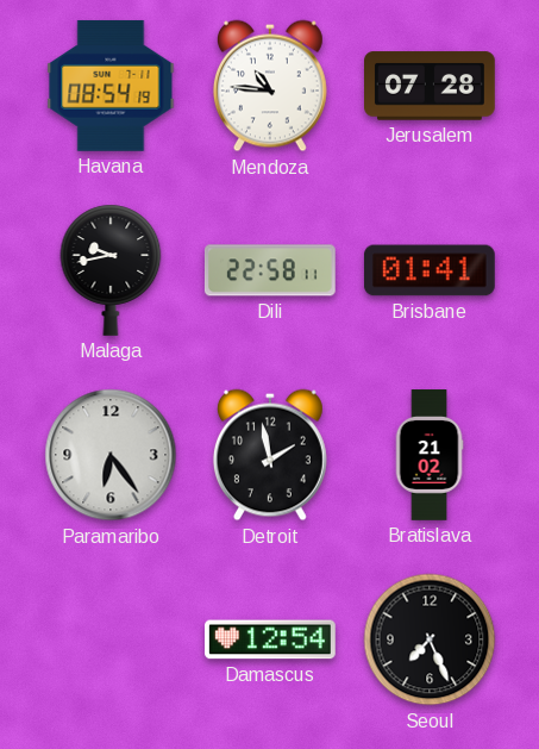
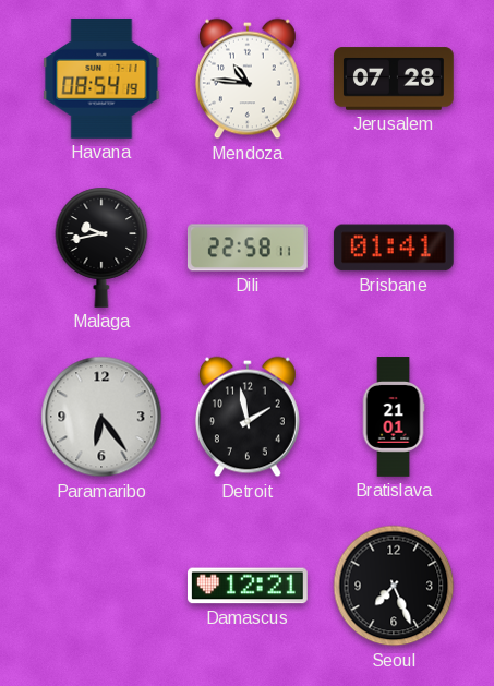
Bratislava: 21:02 -> 21:01
Damascus: 12:54 -> 12:21
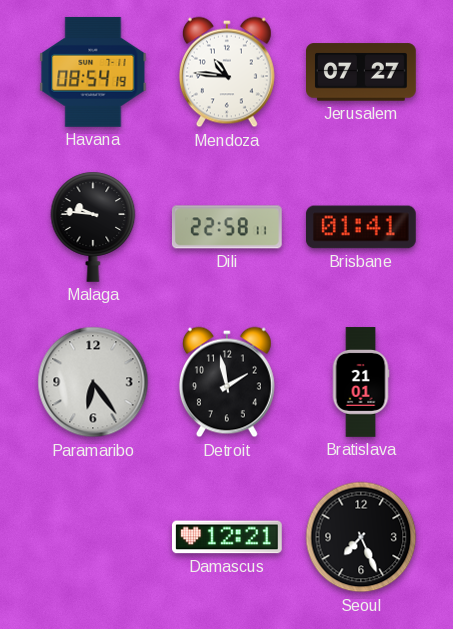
Jerusalem: 07:28 -> 07:27
Malaga: 9:43 -> 9:46
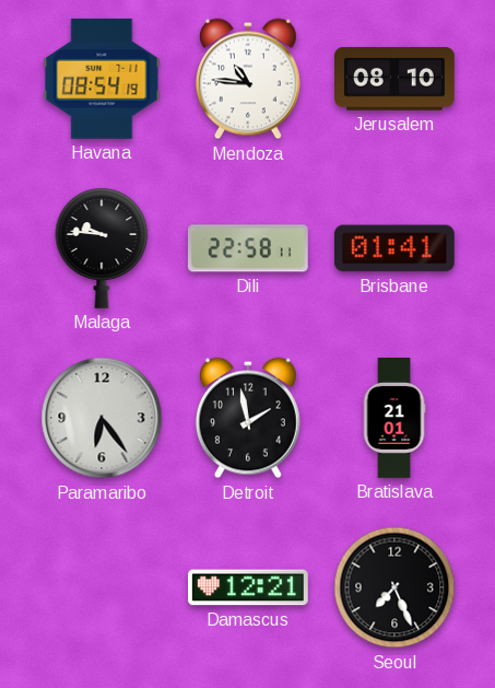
Jerusalem: 07:27 -> 08:10
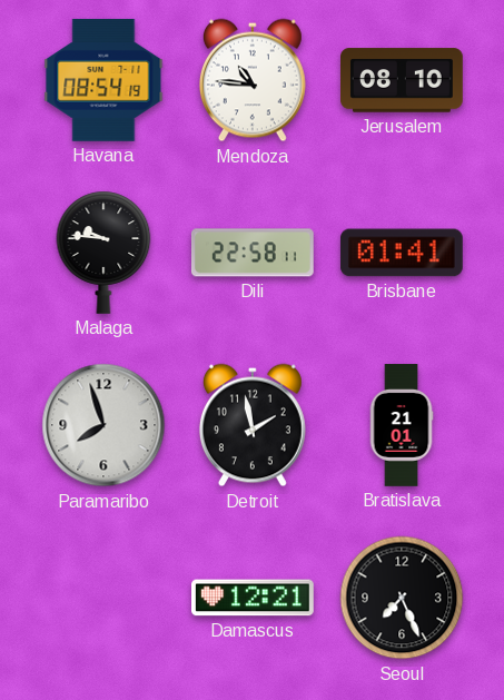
Paramaribo: 6:24 -> 7:57
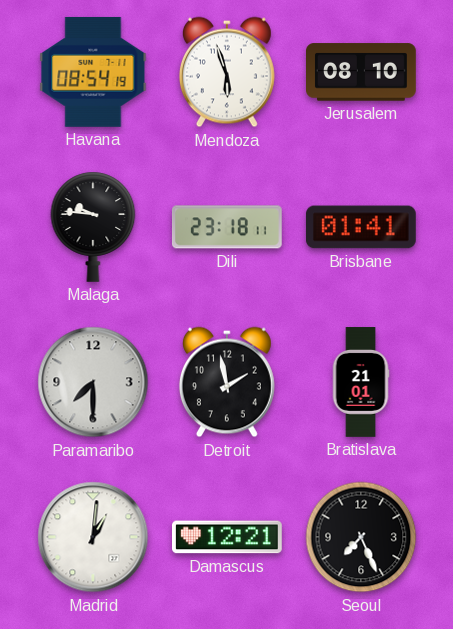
Mendoza: 10:46 -> 5:57
Dili: 22:58 -> 23:18
Paramaribo: 7:57 -> 7:30
Madrid: none -> 1:01
